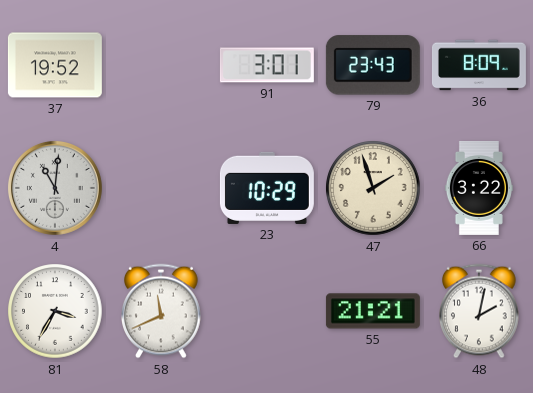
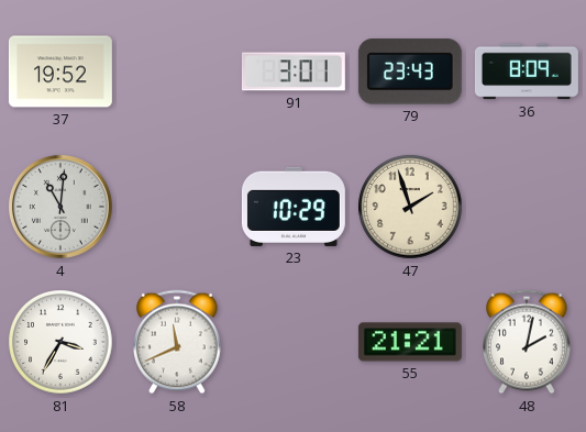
66: 3:22 -> none
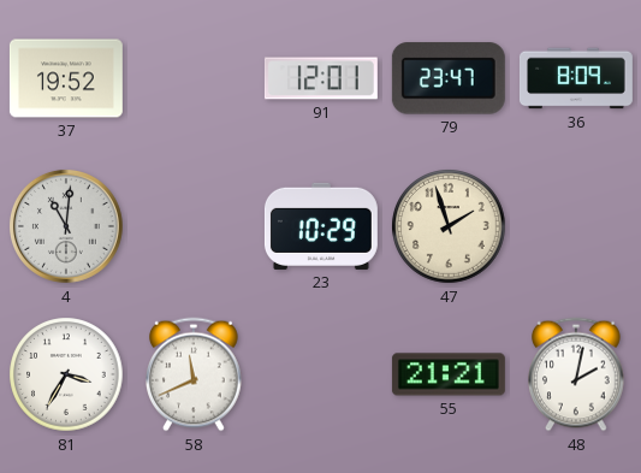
91: 3:01 -> 12:01
79: 23:43 -> 23:47
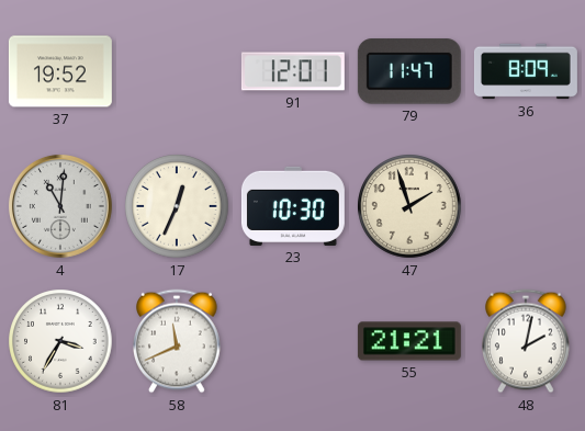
79: 23:47 -> 11:47
17: none -> 12:34
23: 10:29 -> 10:30
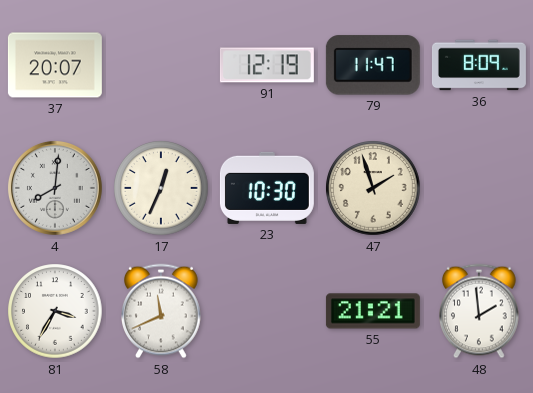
37: 19:52 -> 20:07
91: 12:01 -> 12:19
4: 11:01 -> 8:01
48: 2:02 -> 1:59
